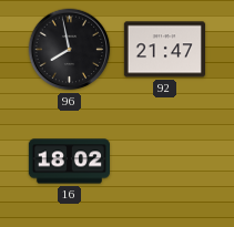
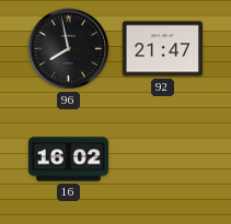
16: 18:02 -> 16:02
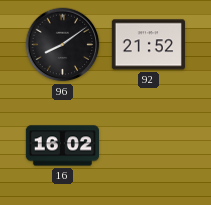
96: 7:58 -> 8:09
92: 21:47 -> 21:52
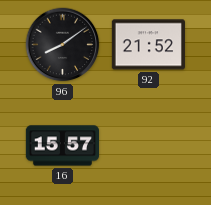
16: 16:02 -> 15:57
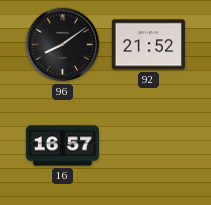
16: 15:57 -> 16:57
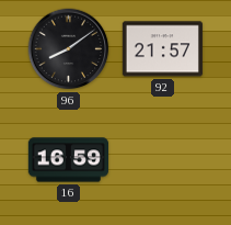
92: 21:52 -> 21:57
16: 16:57 -> 16:59
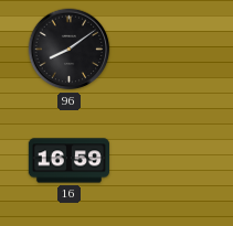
92: 21:57 -> none
